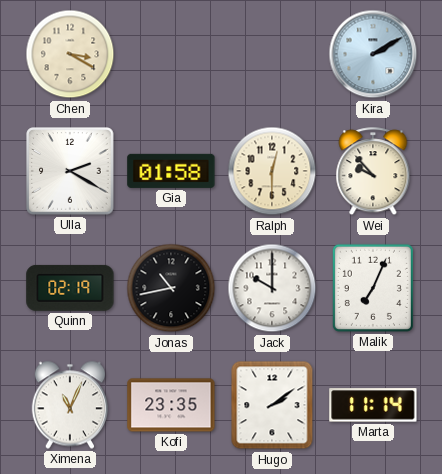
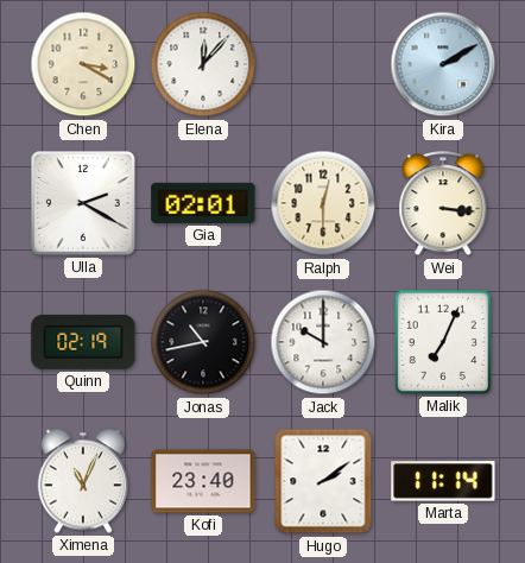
Elena: none -> 12:07
Gia: 01:58 -> 02:01
Wei: 9:53 -> 3:16
Kofi: 23:35 -> 23:40
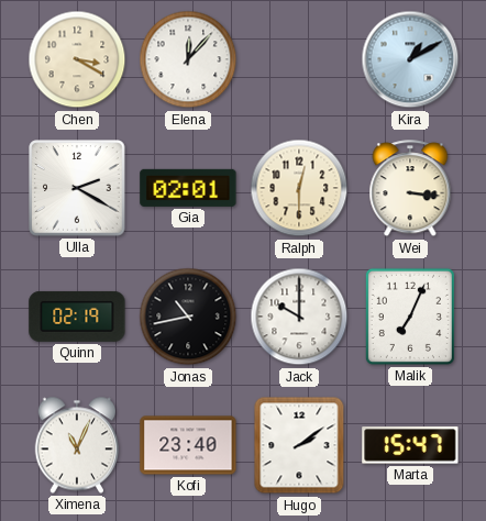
Kira: 2:10 -> 1:10
Marta: 11:14 -> 15:47
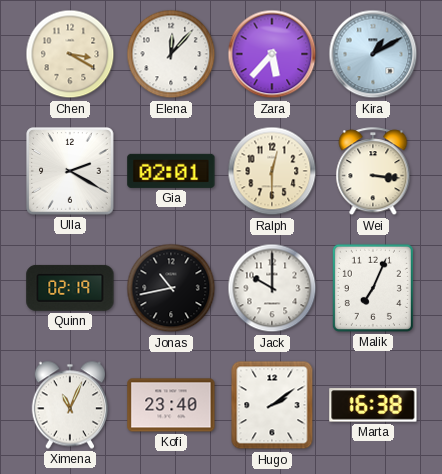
Zara: none -> 5:37
Marta: 15:47 -> 16:38
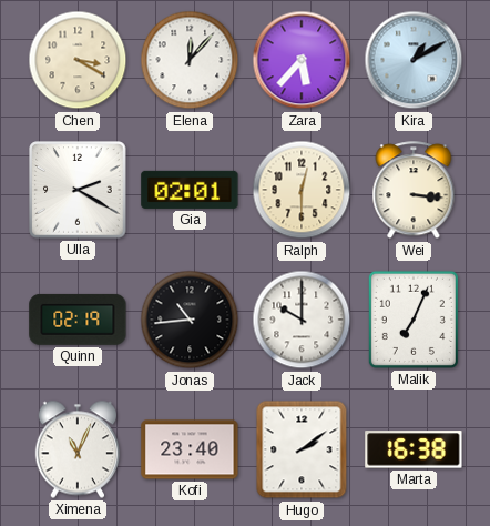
Jonas: 10:43 -> 10:44
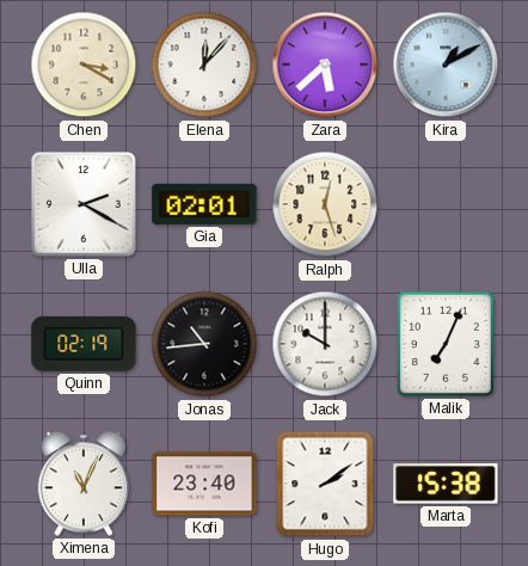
Zara: 5:37 -> 5:38
Ralph: 12:30 -> 12:27
Wei: 3:16 -> none
Marta: 16:38 -> 15:38
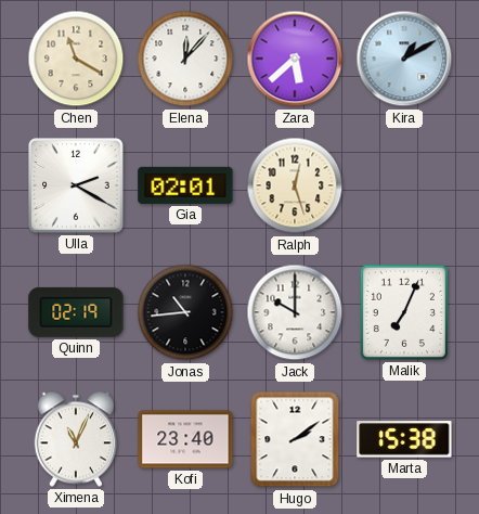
Chen: 3:20 -> 11:20
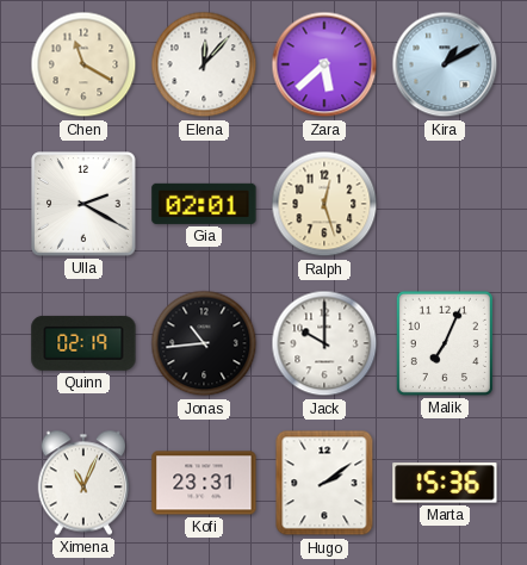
Kofi: 23:40 -> 23:31
Marta: 15:38 -> 15:36
